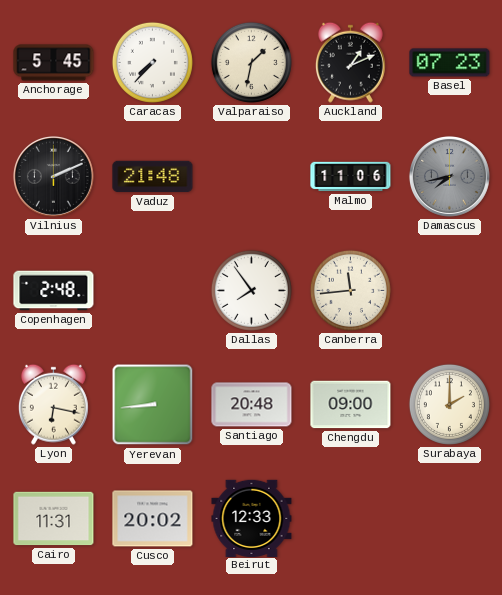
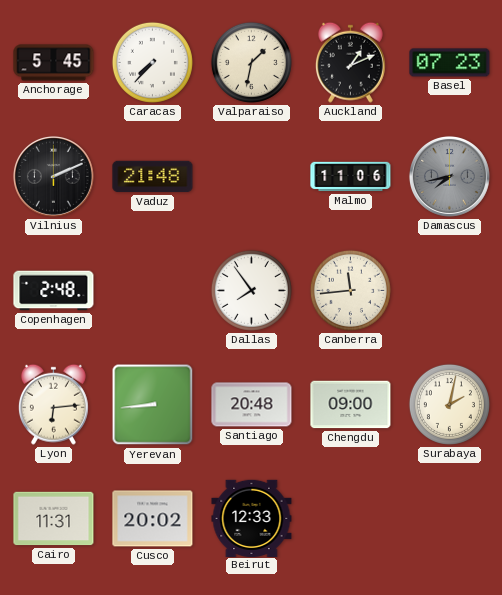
Lyon: 6:17 -> 6:14
Surabaya: 2:00 -> 2:02
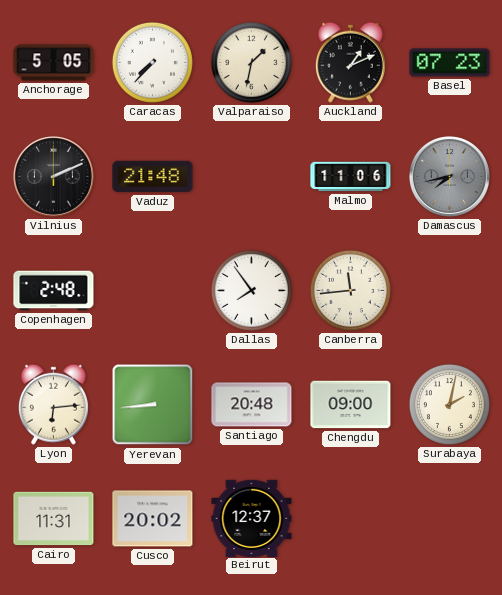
Anchorage: 5:45 -> 5:05
Beirut: 12:33 -> 12:37
